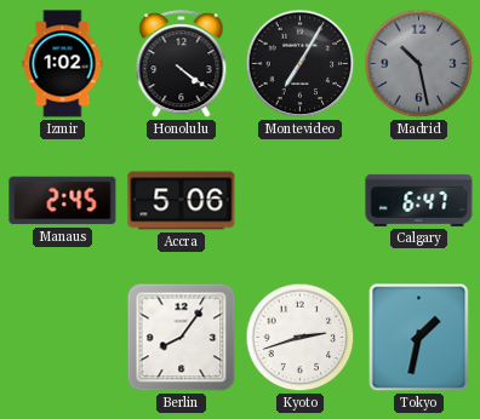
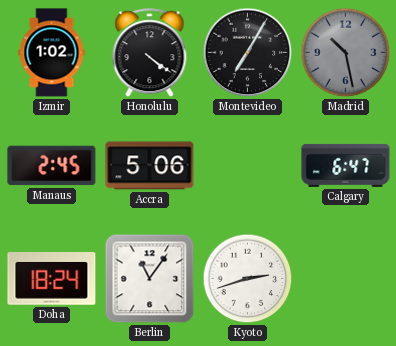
Doha: none -> 18:24
Berlin: 8:06 -> 11:06
Tokyo: 1:32 -> none
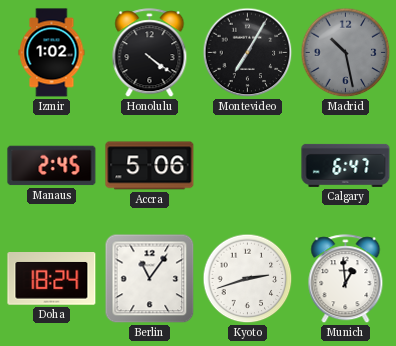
Munich: none -> 12:59
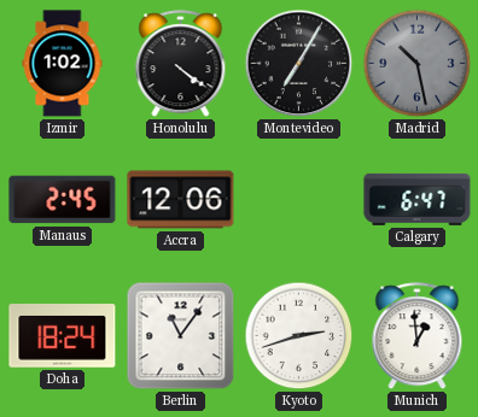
Accra: 5:06 -> 12:06
